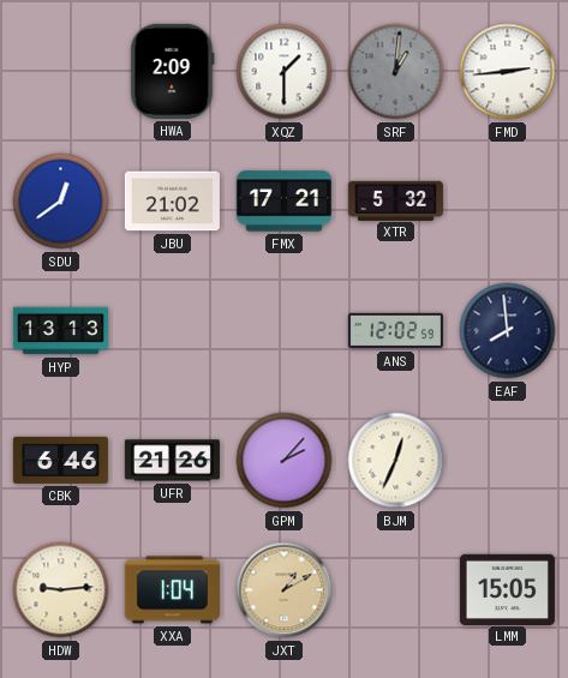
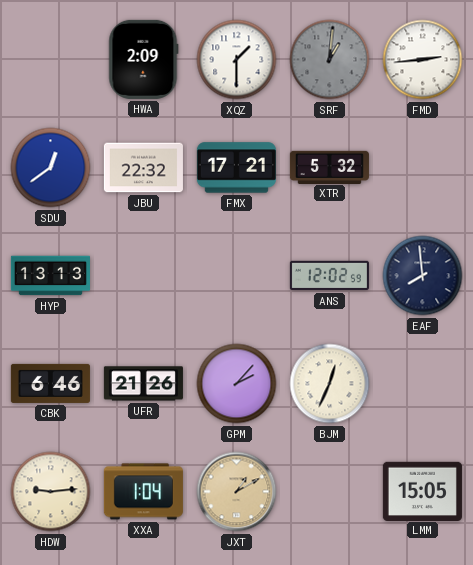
JBU: 21:02 -> 22:32
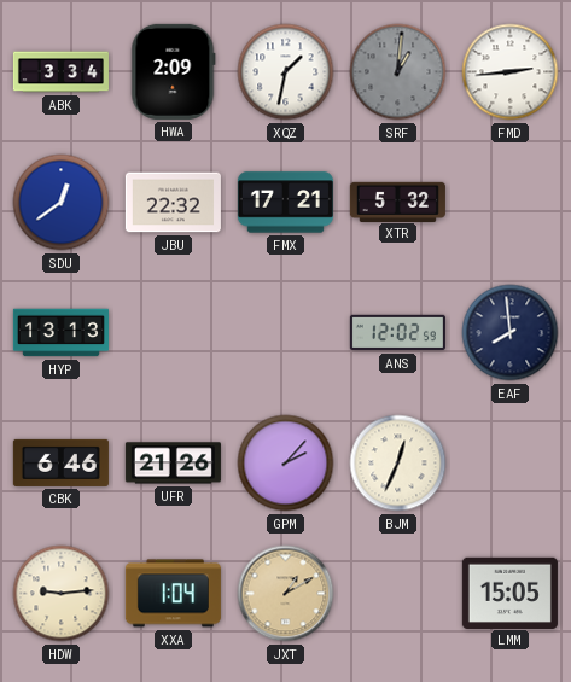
ABK: none -> 3:34
XQZ: 1:30 -> 1:32
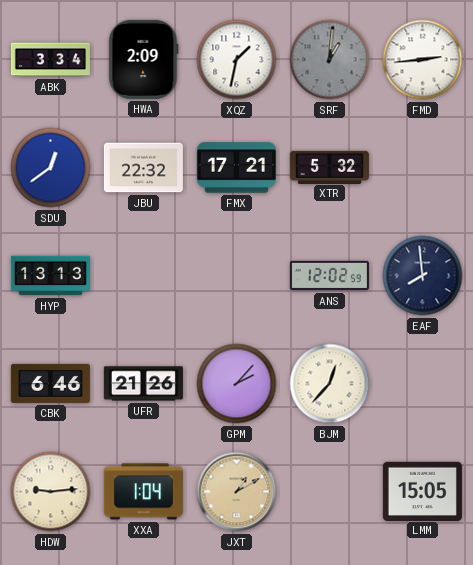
BJM: 12:34 -> 12:37
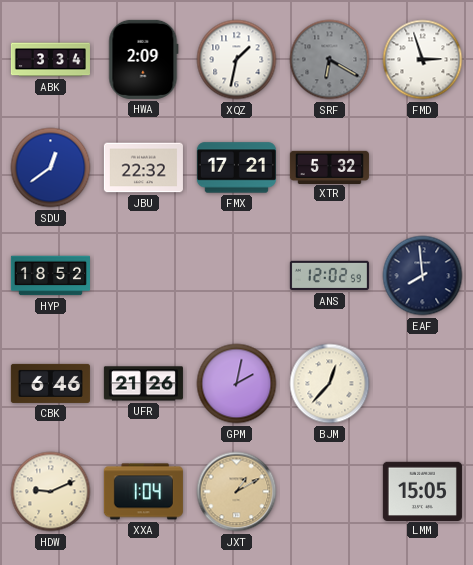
SRF: 1:01 -> 6:20
FMD: 2:44 -> 2:57
HYP: 13:13 -> 18:52
GPM: 2:07 -> 2:02
HDW: 9:14 -> 9:11
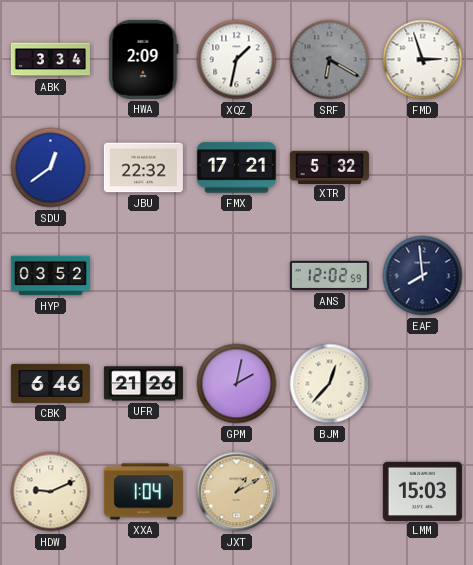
HYP: 18:52 -> 03:52
LMM: 15:05 -> 15:03
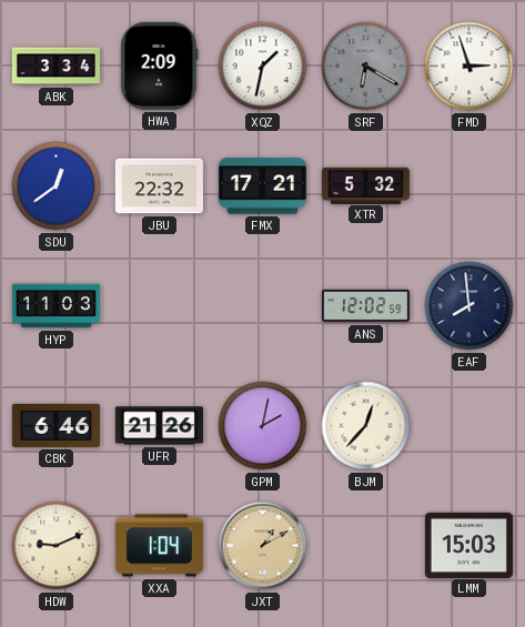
HYP: 03:52 -> 11:03
